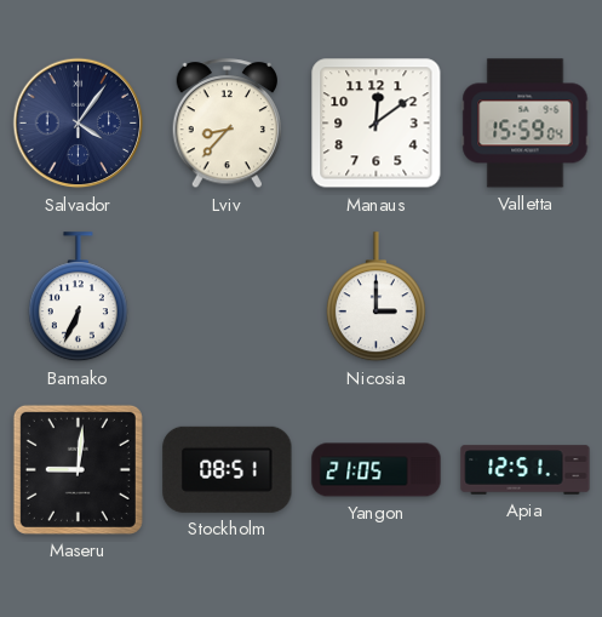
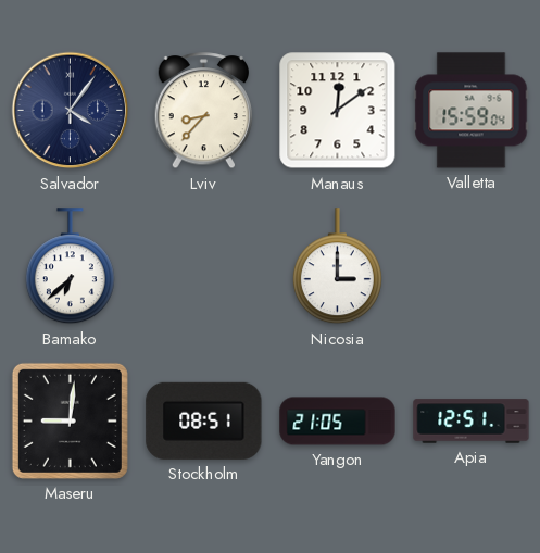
Bamako: 6:34 -> 6:38
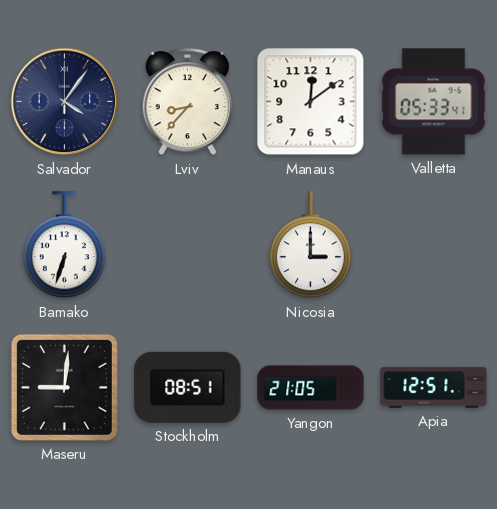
Valletta: 15:59 -> 05:33
Bamako: 6:38 -> 6:33
